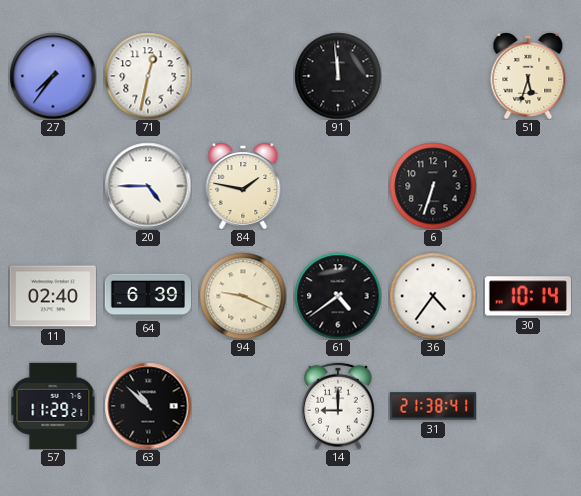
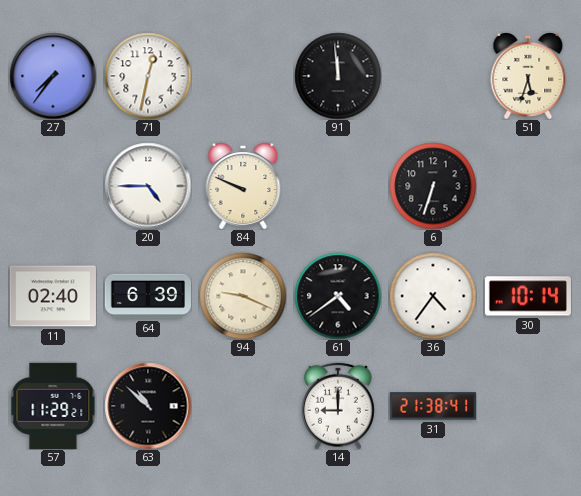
84: 1:47 -> 9:49
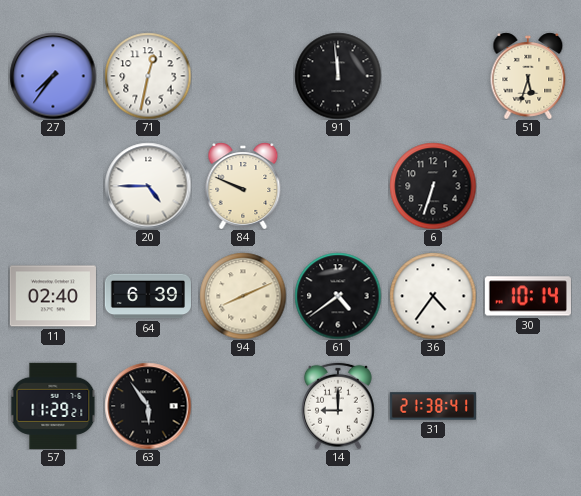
94: 9:19 -> 8:11
63: 10:52 -> 5:54
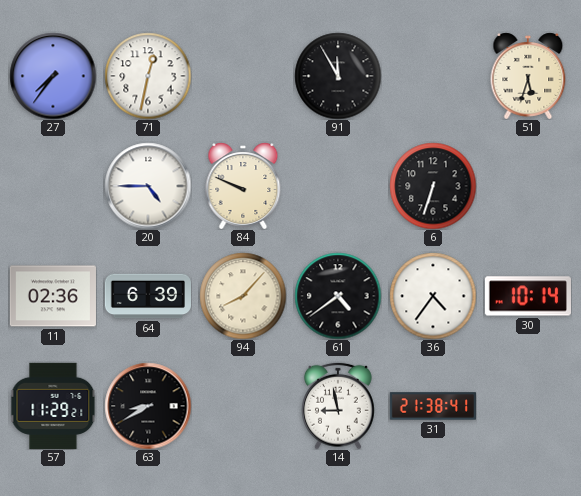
91: 11:59 -> 11:55
11: 02:40 -> 02:36
94: 8:11 -> 8:07
63: 5:54 -> 8:40
14: 9:00 -> 8:58
